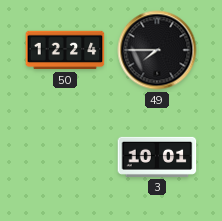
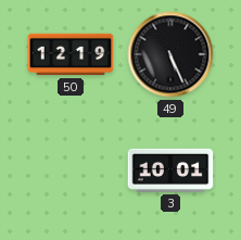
50: 12:24 -> 12:19
49: 7:45 -> 5:26
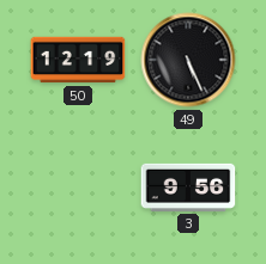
3: 10:01 -> 9:56
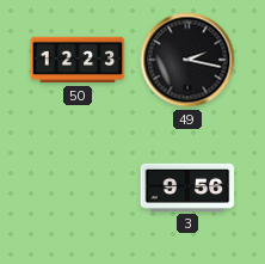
50: 12:19 -> 12:23
49: 5:26 -> 2:17
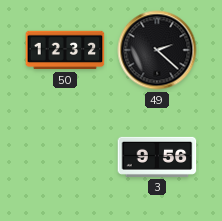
50: 12:23 -> 12:32
49: 2:17 -> 2:22
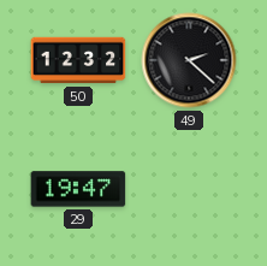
29: none -> 19:47
3: 9:56 -> none
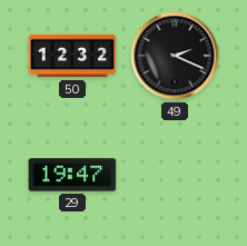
49: 2:22 -> 2:19
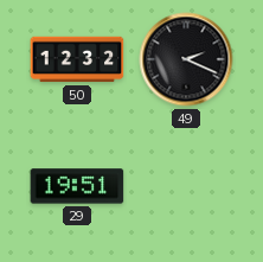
29: 19:47 -> 19:51
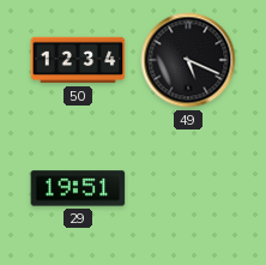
50: 12:32 -> 12:34
49: 2:19 -> 5:19
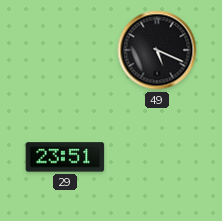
50: 12:34 -> none
29: 19:51 -> 23:51
